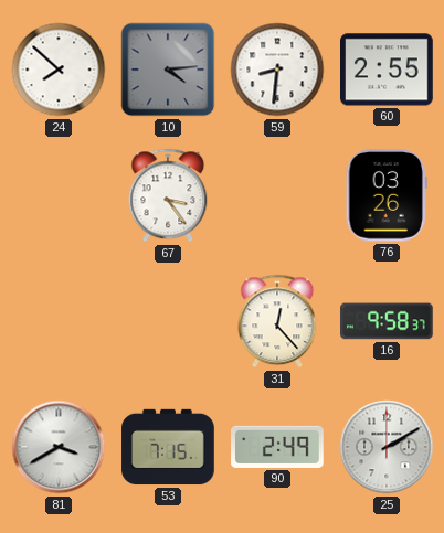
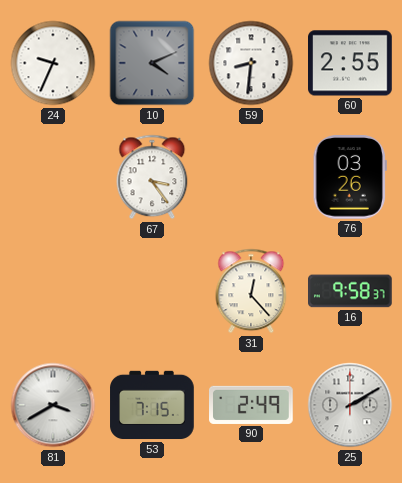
24: 7:52 -> 9:34
10: 4:14 -> 4:11
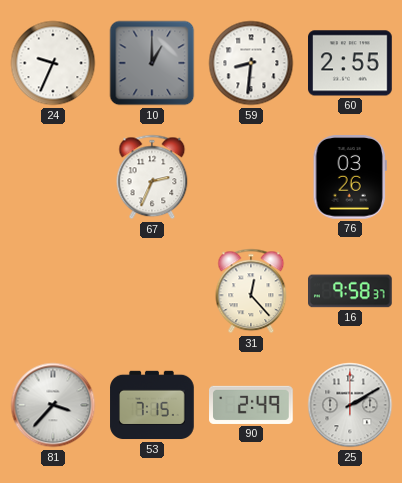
10: 4:11 -> 1:00
67: 3:24 -> 2:34
81: 3:40 -> 3:37
